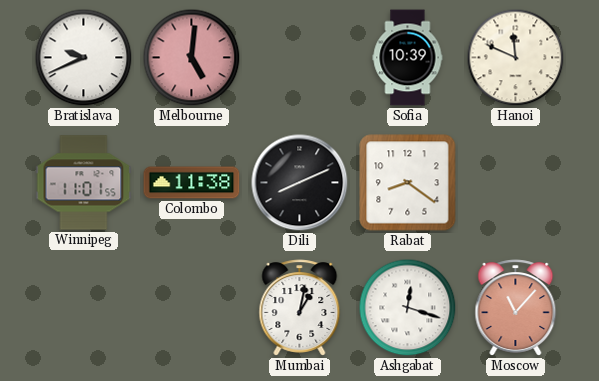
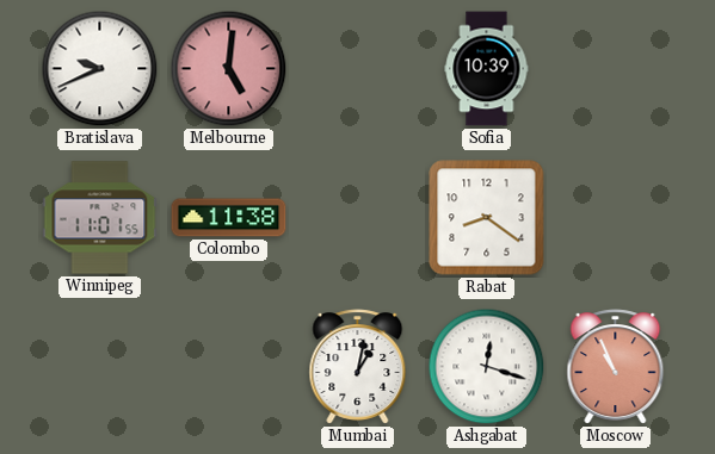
Hanoi: 11:49 -> none
Dili: 8:11 -> none
Moscow: 11:07 -> 10:56
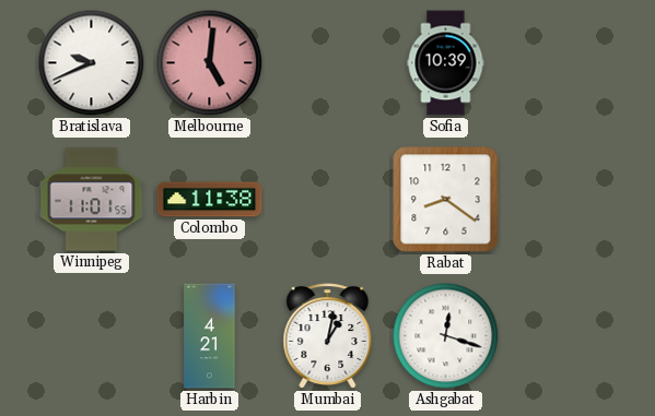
Harbin: none -> 4:21
Moscow: 10:56 -> none
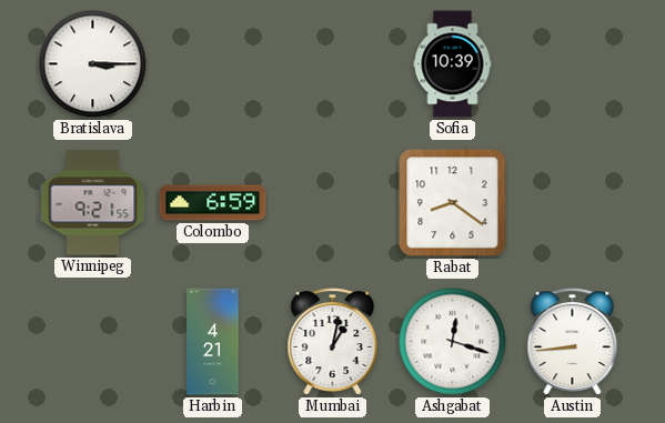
Bratislava: 9:41 -> 3:15
Melbourne: 5:01 -> none
Winnipeg: 11:01 -> 9:21
Colombo: 11:38 -> 6:59
Austin: none -> 8:44
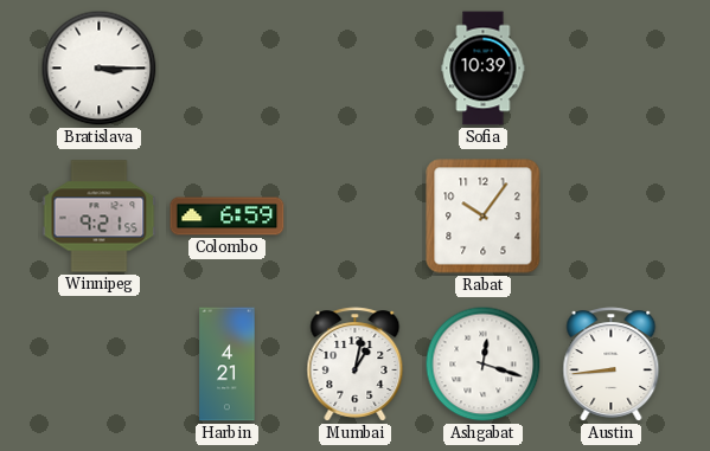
Rabat: 8:21 -> 10:06
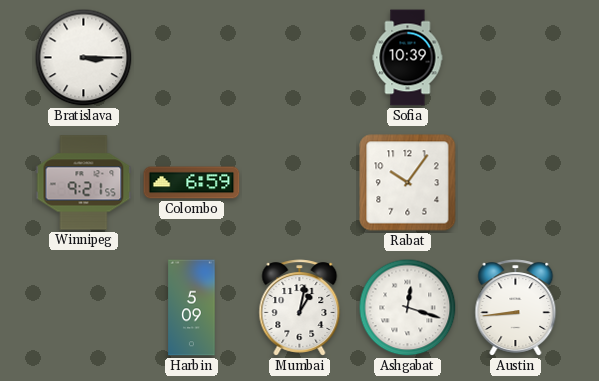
Harbin: 4:21 -> 5:09
